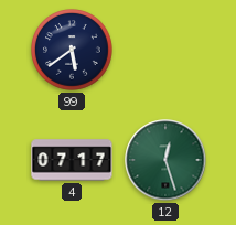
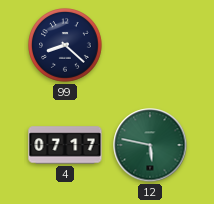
99: 5:39 -> 8:22
12: 12:27 -> 5:47
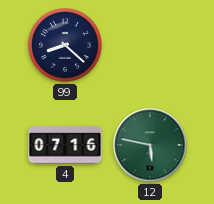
4: 07:17 -> 07:16
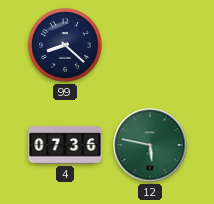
4: 07:16 -> 07:36
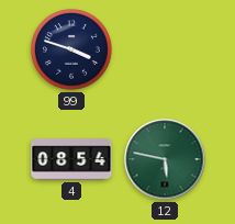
99: 8:22 -> 3:48
4: 07:36 -> 08:54
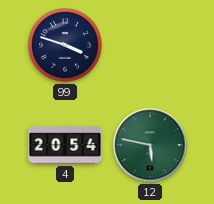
4: 08:54 -> 20:54
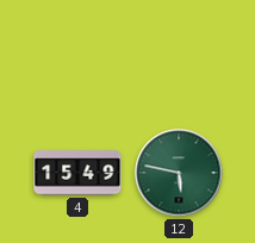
99: 3:48 -> none
4: 20:54 -> 15:49
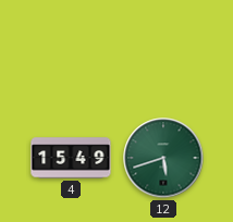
12: 5:47 -> 5:42
